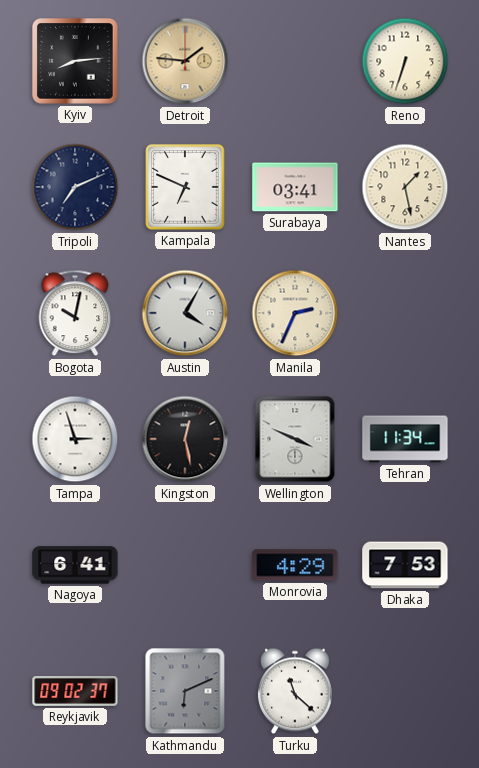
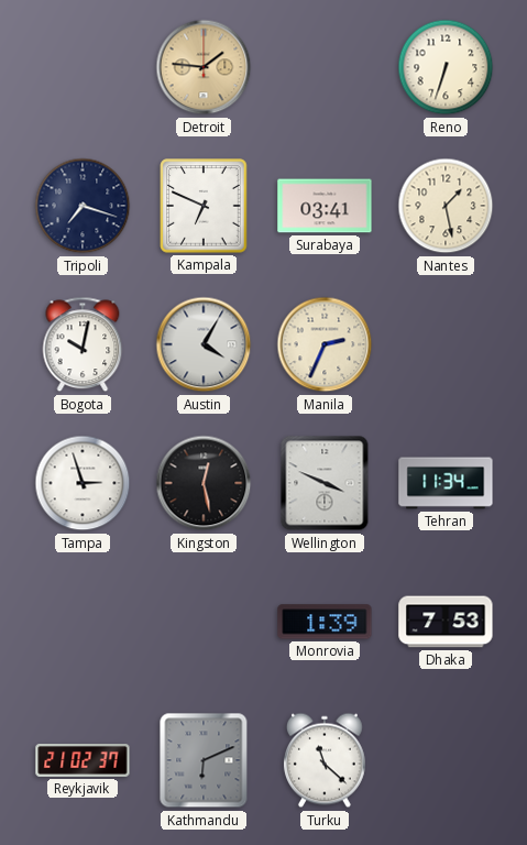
Kyiv: 8:14 -> none
Tripoli: 7:11 -> 7:18
Nagoya: 6:41 -> none
Monrovia: 4:29 -> 1:39
Reykjavik: 09:02 -> 21:02
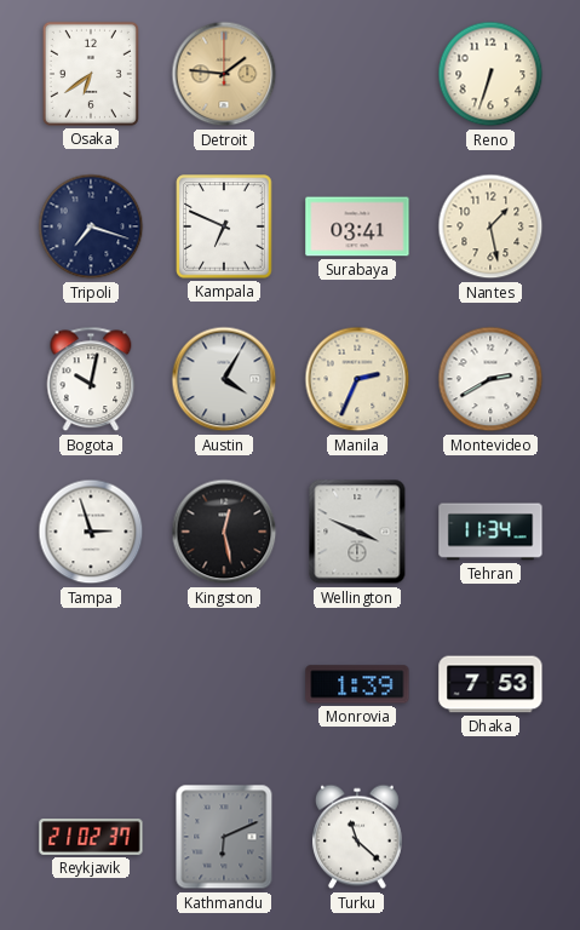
Osaka: none -> 6:39
Montevideo: none -> 2:40
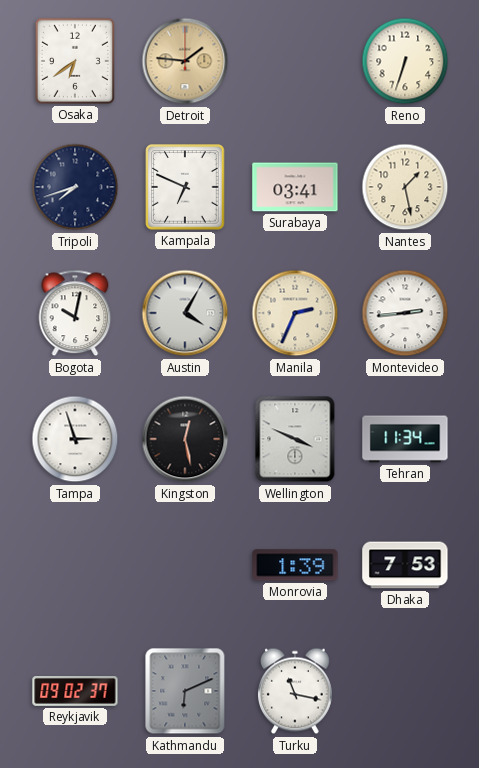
Tripoli: 7:18 -> 7:42
Montevideo: 2:40 -> 2:44
Reykjavik: 21:02 -> 09:02
Turku: 11:22 -> 11:17
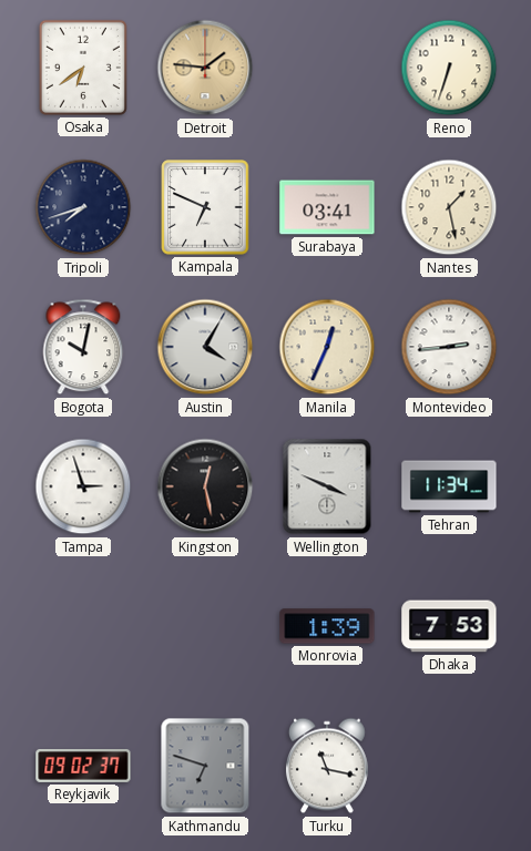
Manila: 2:34 -> 12:34
Kathmandu: 6:11 -> 6:48
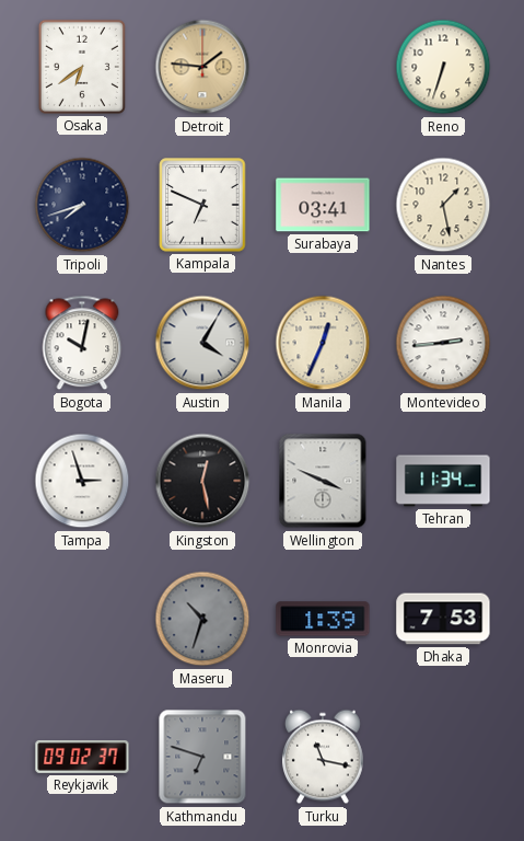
Maseru: none -> 10:33
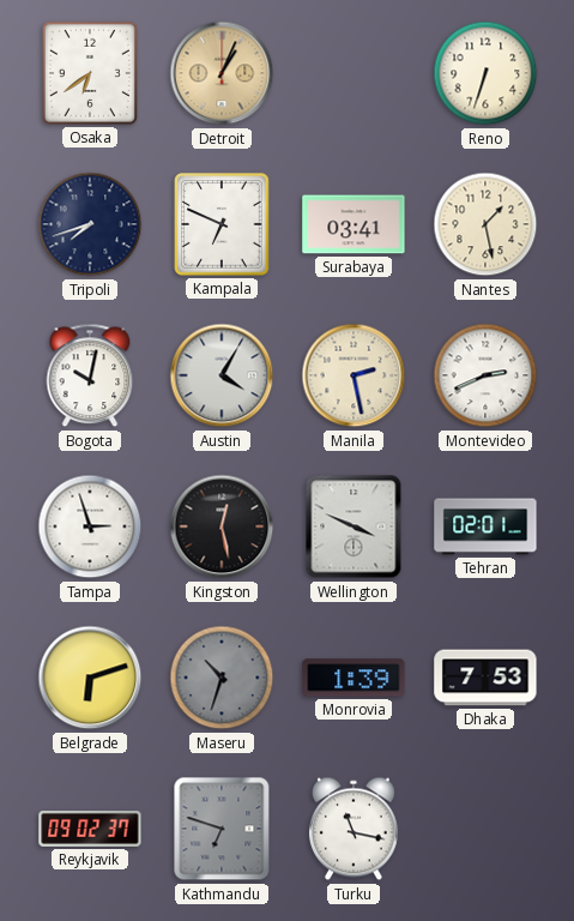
Detroit: 1:46 -> 1:04
Manila: 12:34 -> 2:28
Montevideo: 2:44 -> 2:41
Tehran: 11:34 -> 02:01
Belgrade: none -> 6:12
